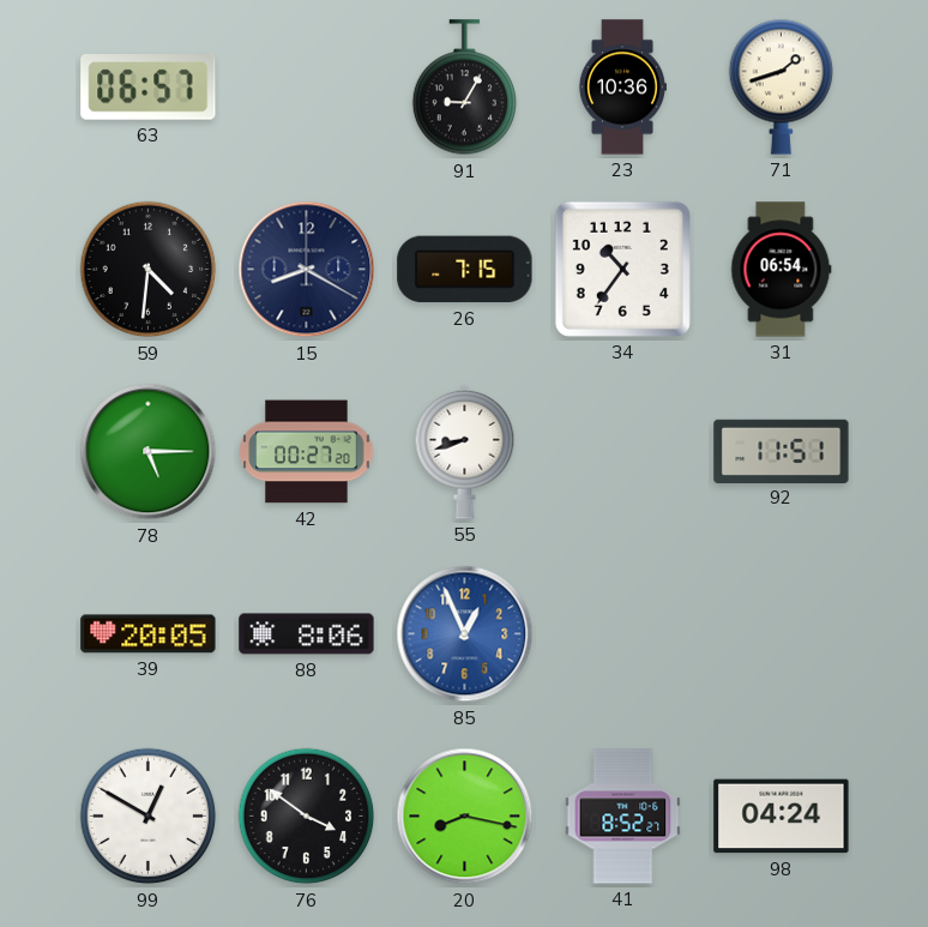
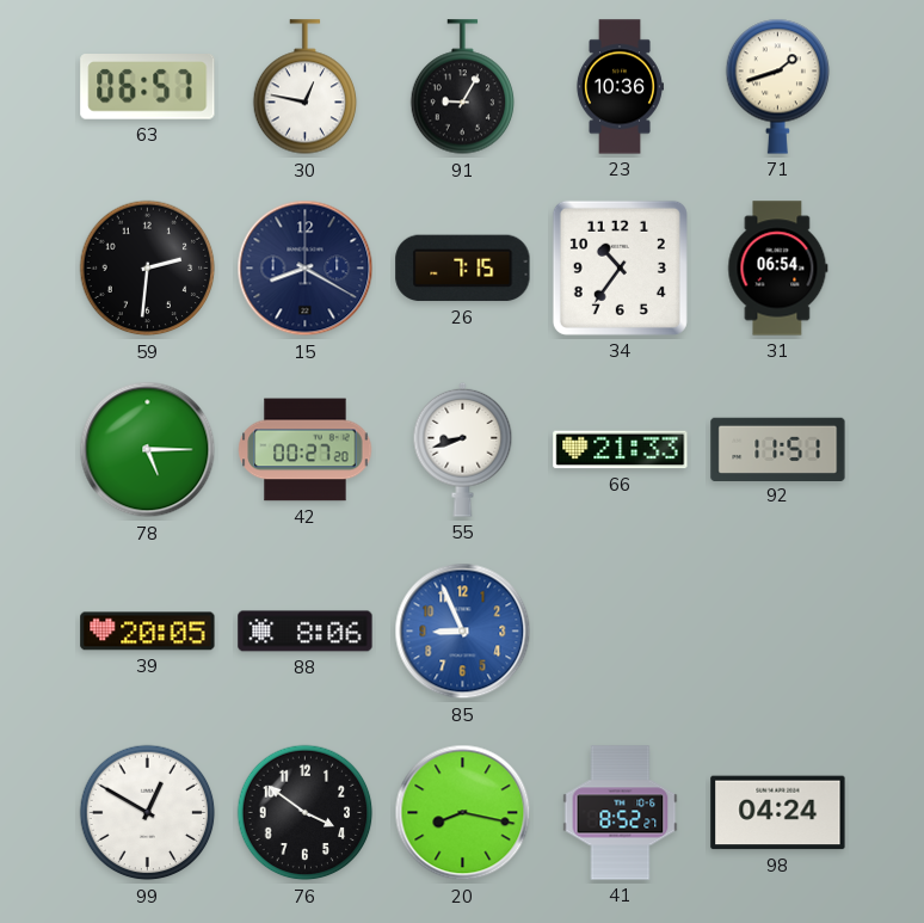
30: none -> 12:47
59: 4:31 -> 2:31
66: none -> 21:33
85: 12:56 -> 8:56
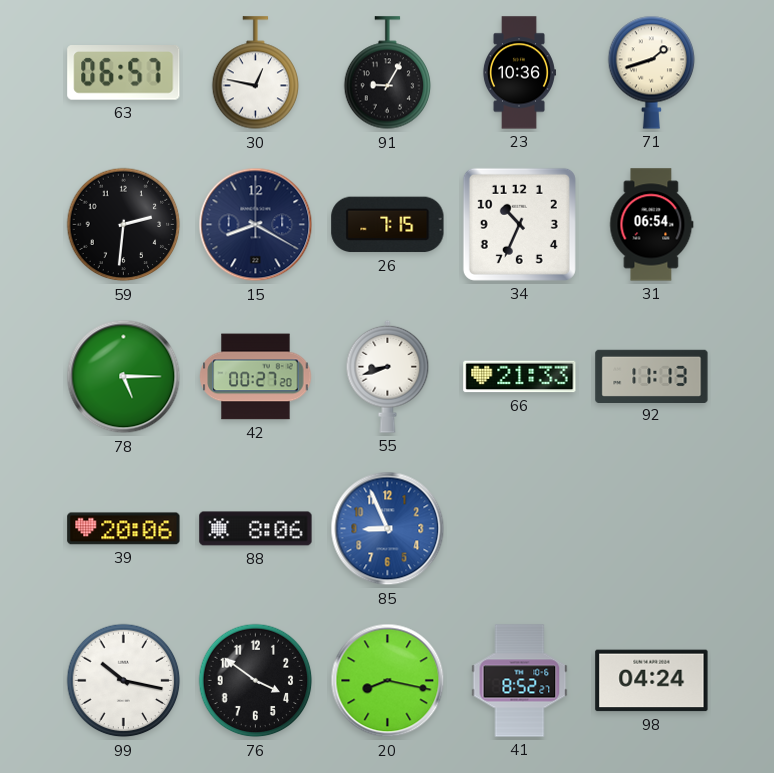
34: 10:36 -> 10:34
92: 11:51 -> 11:13
39: 20:05 -> 20:06
99: 12:50 -> 10:17
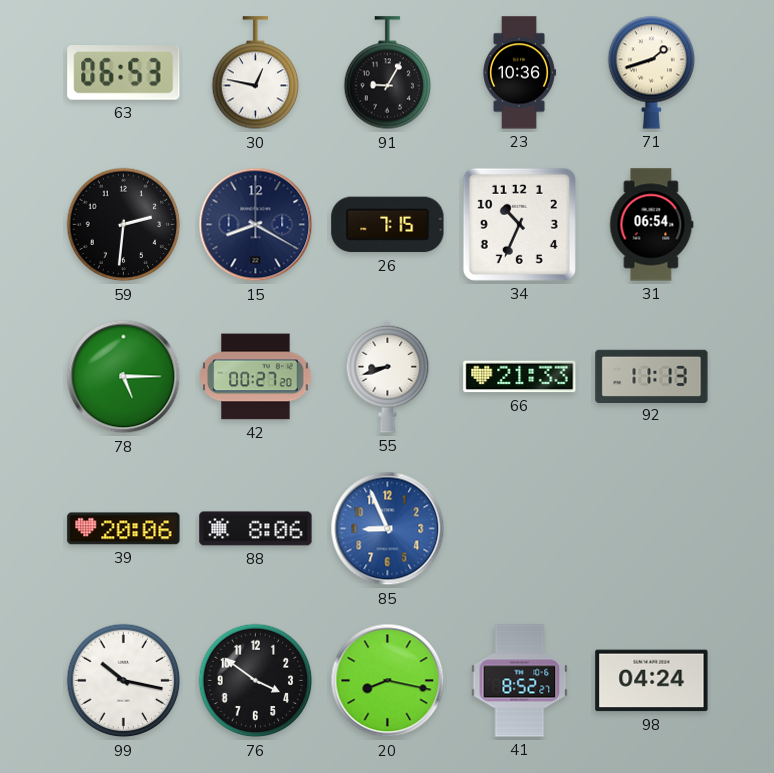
63: 06:57 -> 06:53
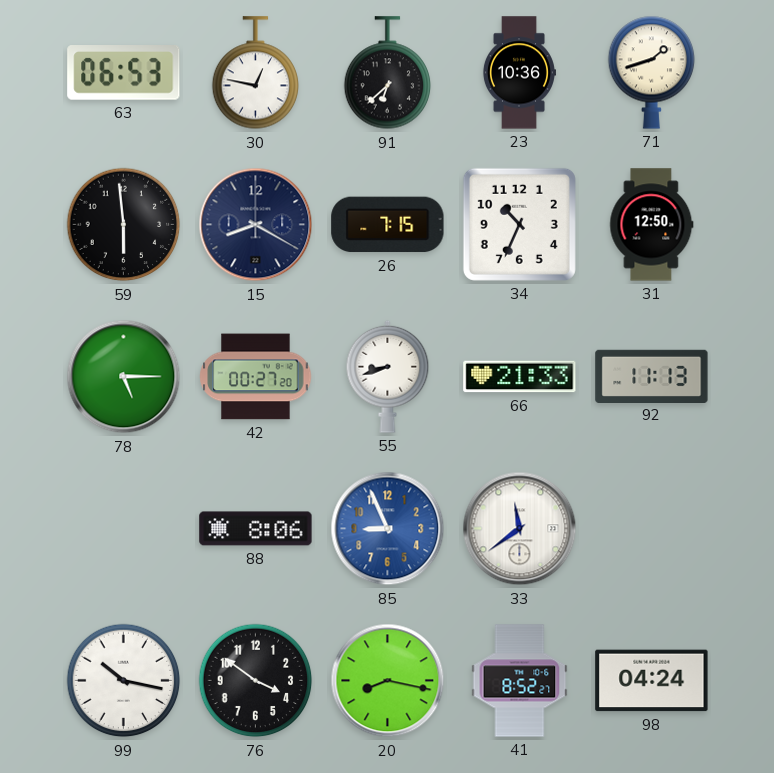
91: 9:05 -> 6:38
59: 2:31 -> 5:59
31: 06:54 -> 12:50
39: 20:06 -> none
33: none -> 11:39
